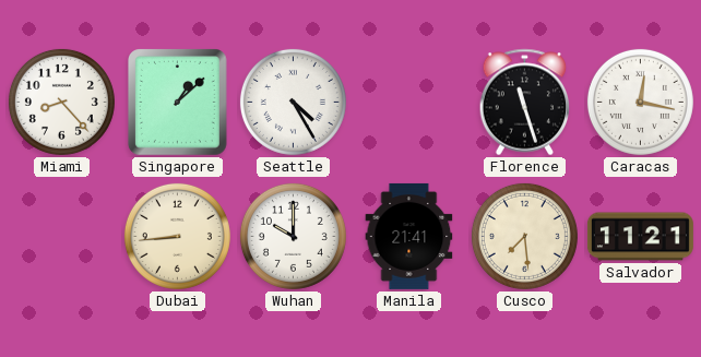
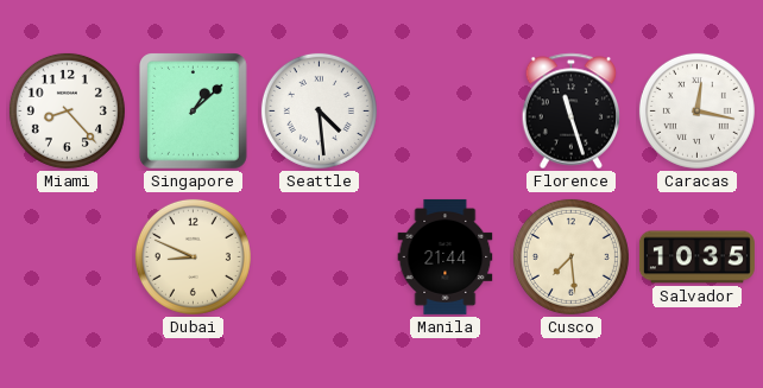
Seattle: 4:25 -> 4:29
Dubai: 8:44 -> 8:49
Wuhan: 10:00 -> none
Manila: 21:41 -> 21:44
Salvador: 11:21 -> 10:35
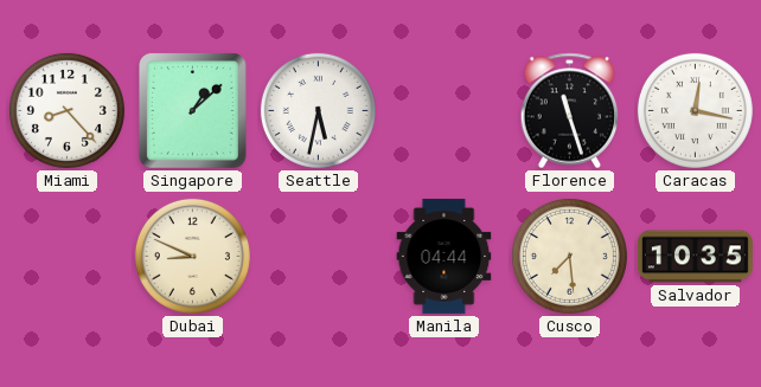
Seattle: 4:29 -> 5:32
Manila: 21:44 -> 04:44
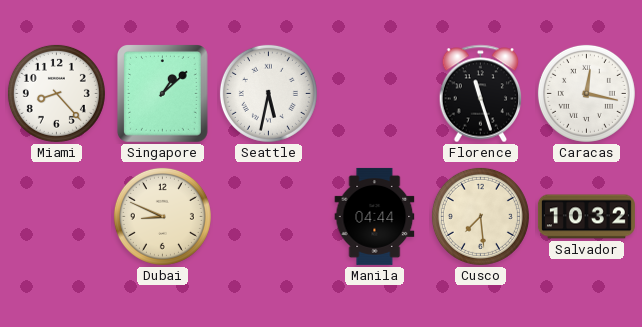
Salvador: 10:35 -> 10:32
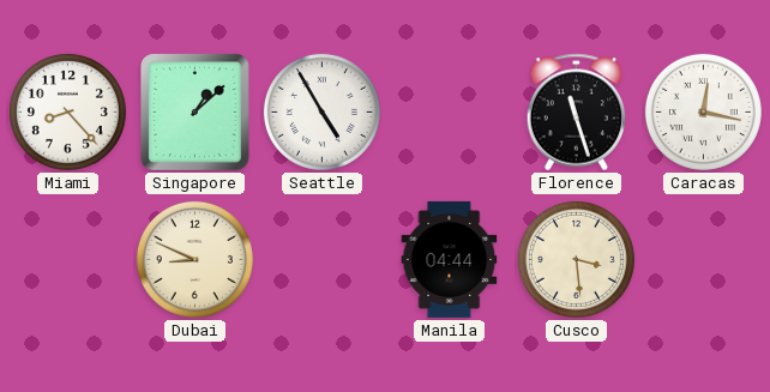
Seattle: 5:32 -> 4:55
Cusco: 7:29 -> 3:29
Salvador: 10:32 -> none
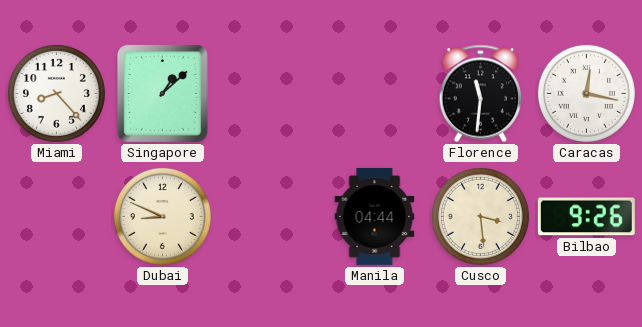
Seattle: 4:55 -> none
Florence: 11:27 -> 11:31
Bilbao: none -> 9:26
